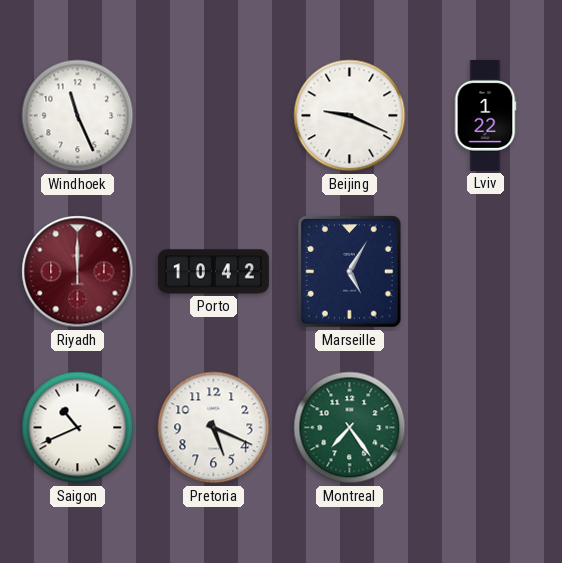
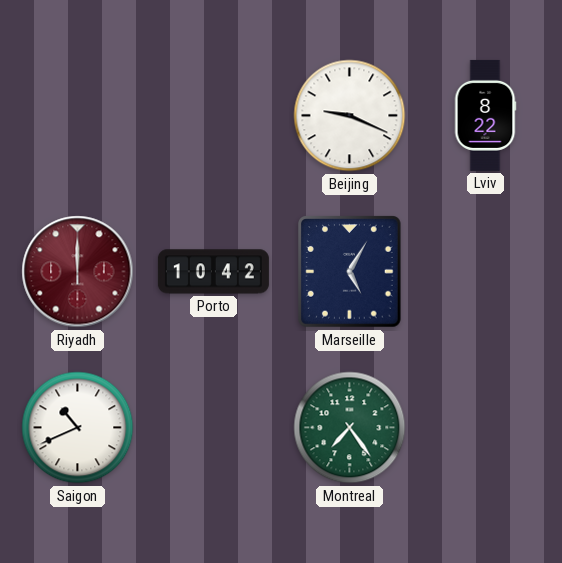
Windhoek: 11:26 -> none
Lviv: 1:22 -> 8:22
Pretoria: 5:19 -> none
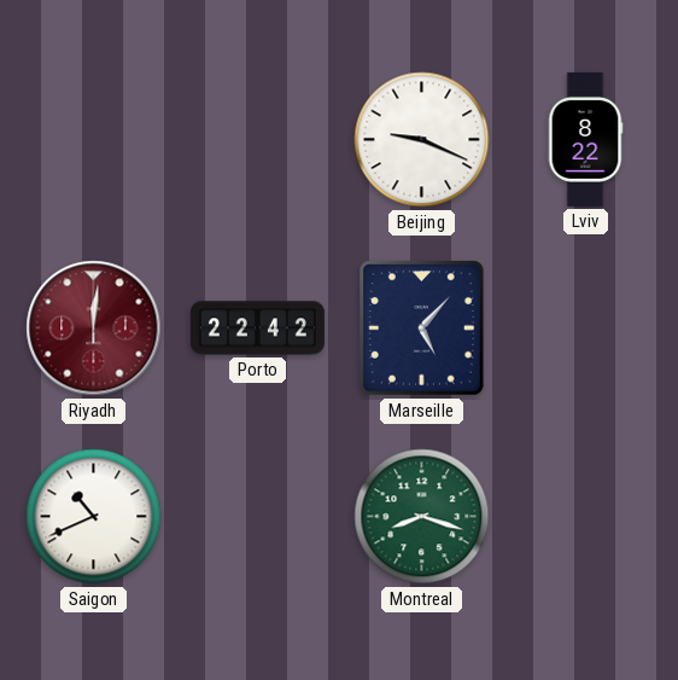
Riyadh: 12:00 -> 12:01
Porto: 10:42 -> 22:42
Marseille: 5:05 -> 5:07
Montreal: 7:24 -> 8:18
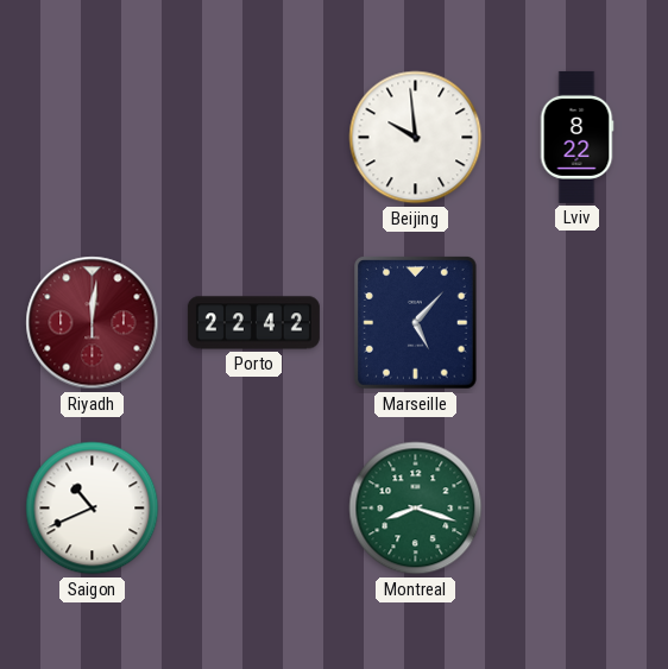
Beijing: 9:19 -> 9:59
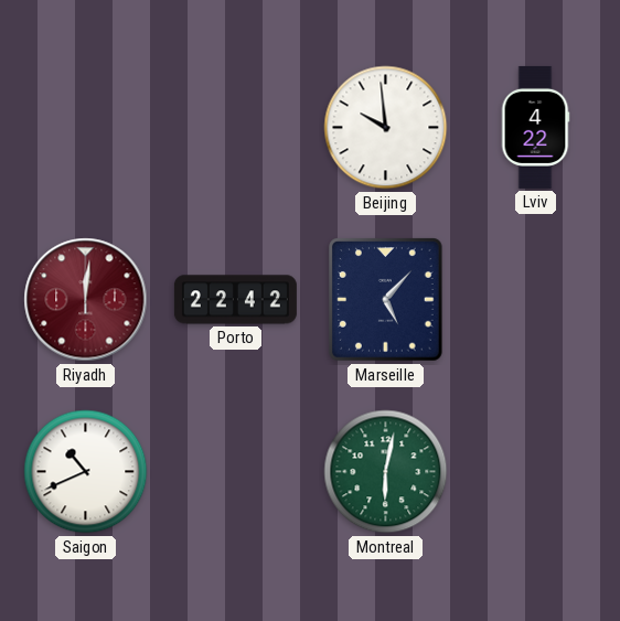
Lviv: 8:22 -> 4:22
Montreal: 8:18 -> 6:02
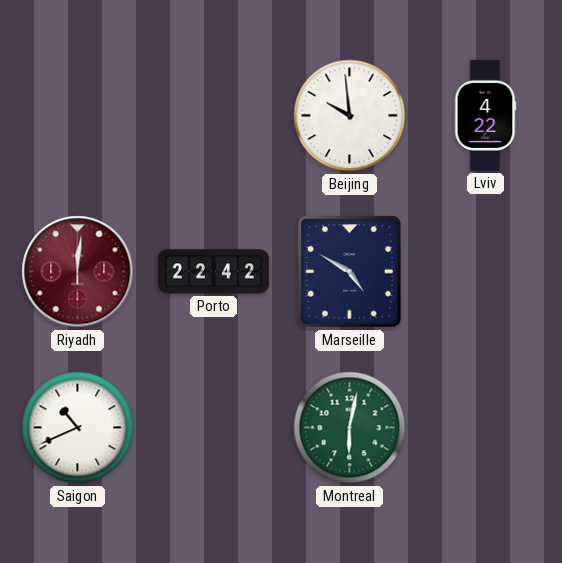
Marseille: 5:07 -> 4:50
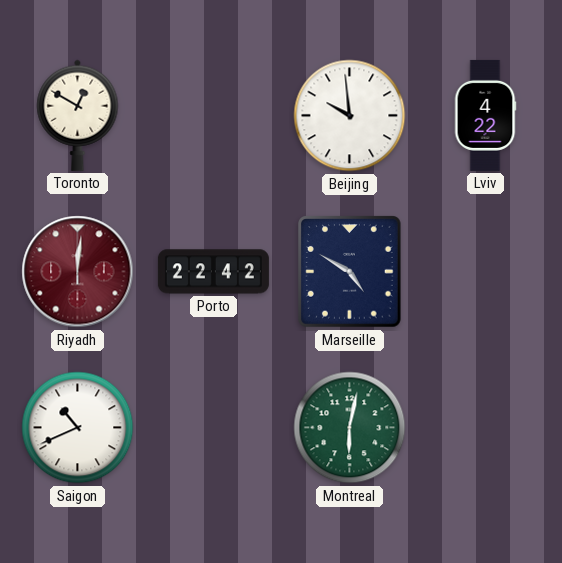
Toronto: none -> 12:50
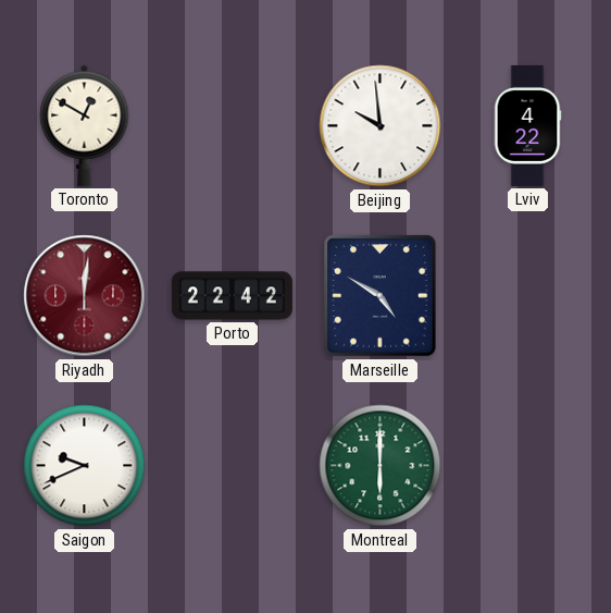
Saigon: 10:41 -> 9:41
Montreal: 6:02 -> 6:00
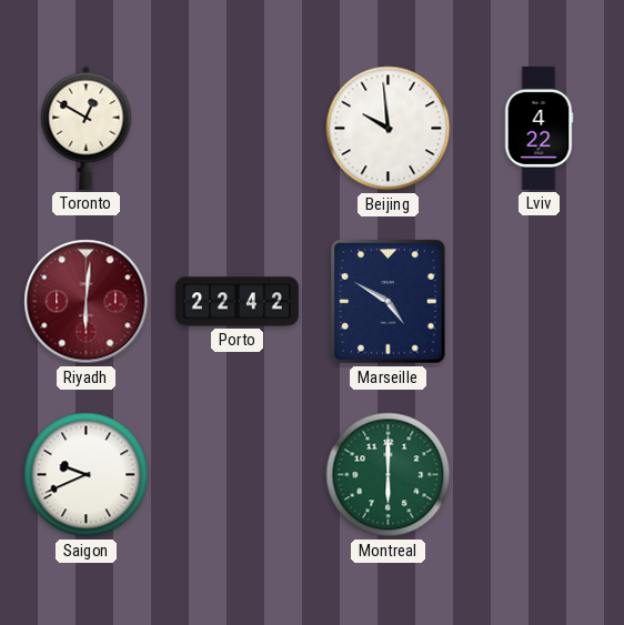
Riyadh: 12:01 -> 6:01
